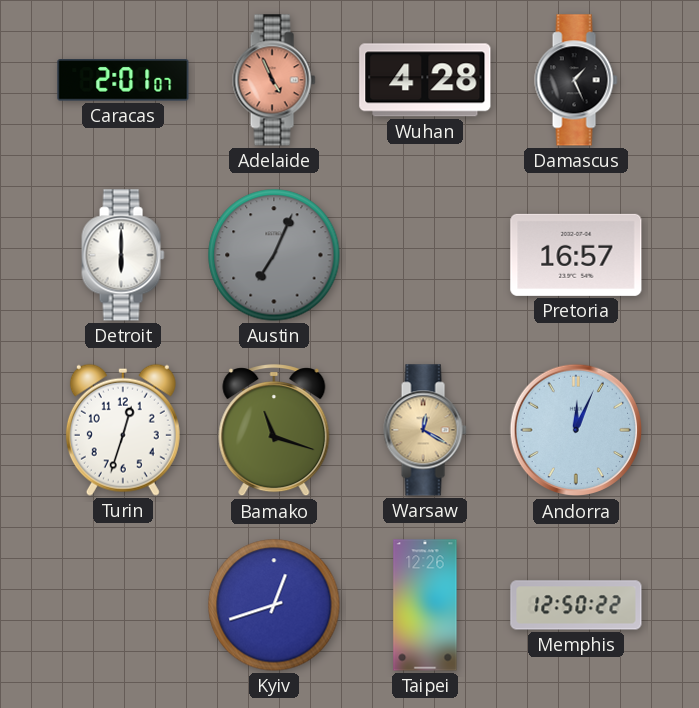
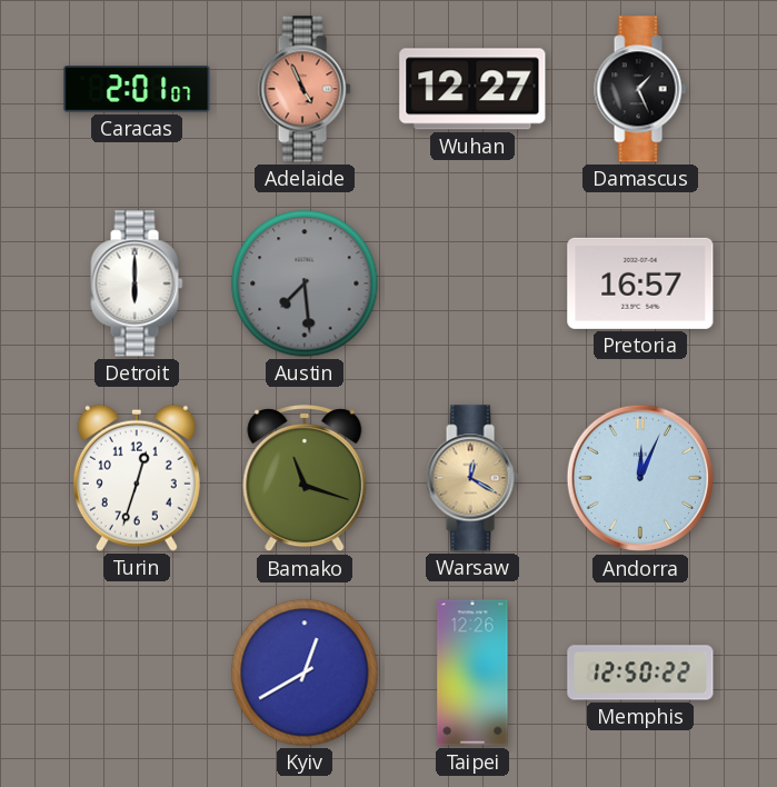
Wuhan: 4:28 -> 12:27
Austin: 7:04 -> 7:29
Kyiv: 12:42 -> 12:40
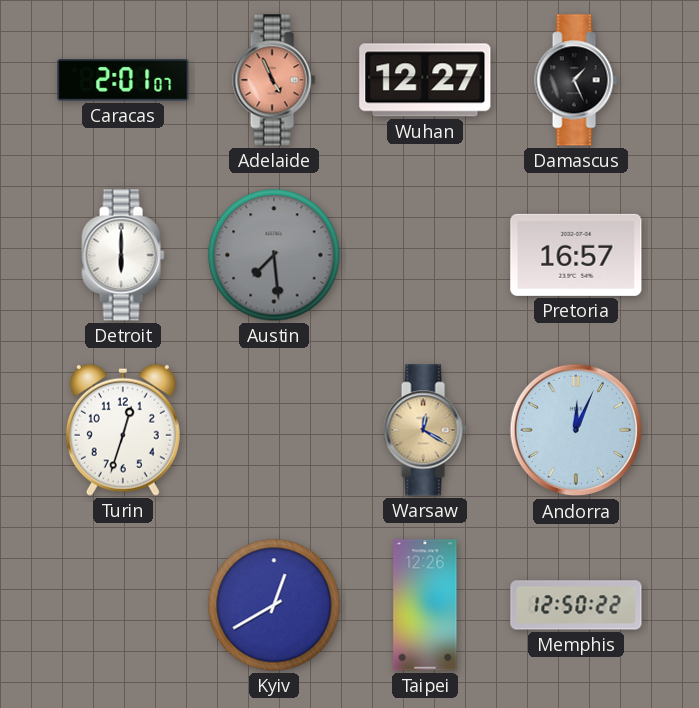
Bamako: 11:18 -> none
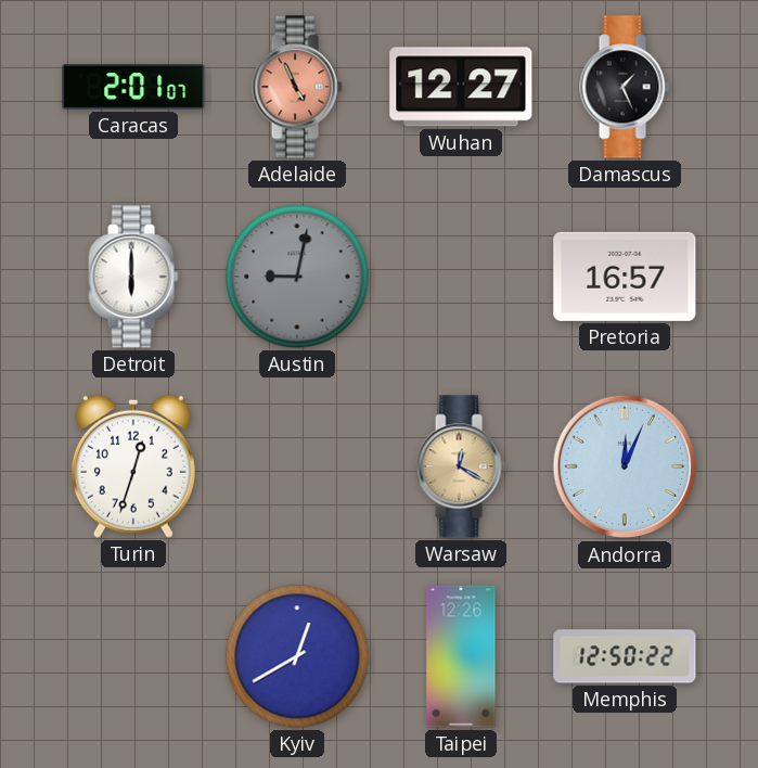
Austin: 7:29 -> 9:02
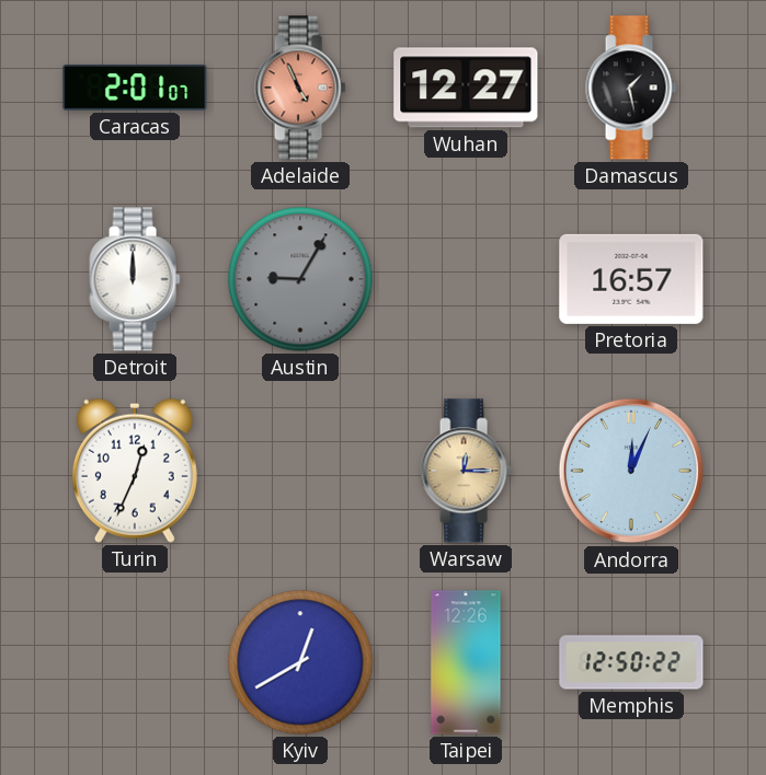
Damascus: 1:26 -> 1:28
Detroit: 6:00 -> 12:00
Austin: 9:02 -> 9:05
Turin: 12:33 -> 12:34
Warsaw: 12:20 -> 12:15
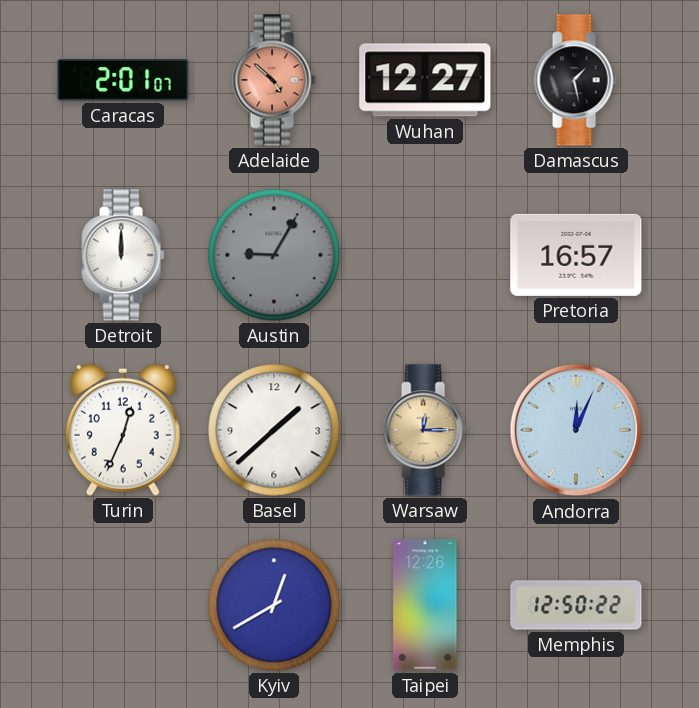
Adelaide: 4:56 -> 4:52
Basel: none -> 1:38
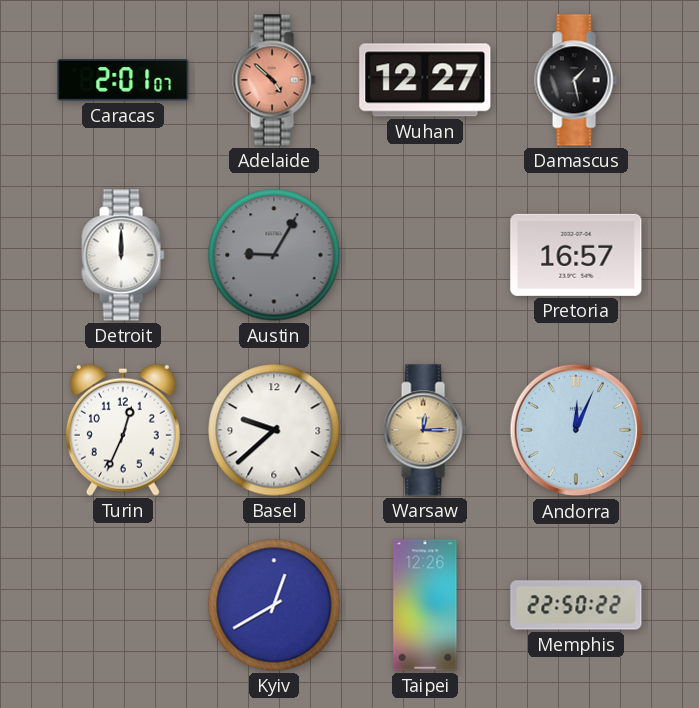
Basel: 1:38 -> 9:38
Memphis: 12:50 -> 22:50
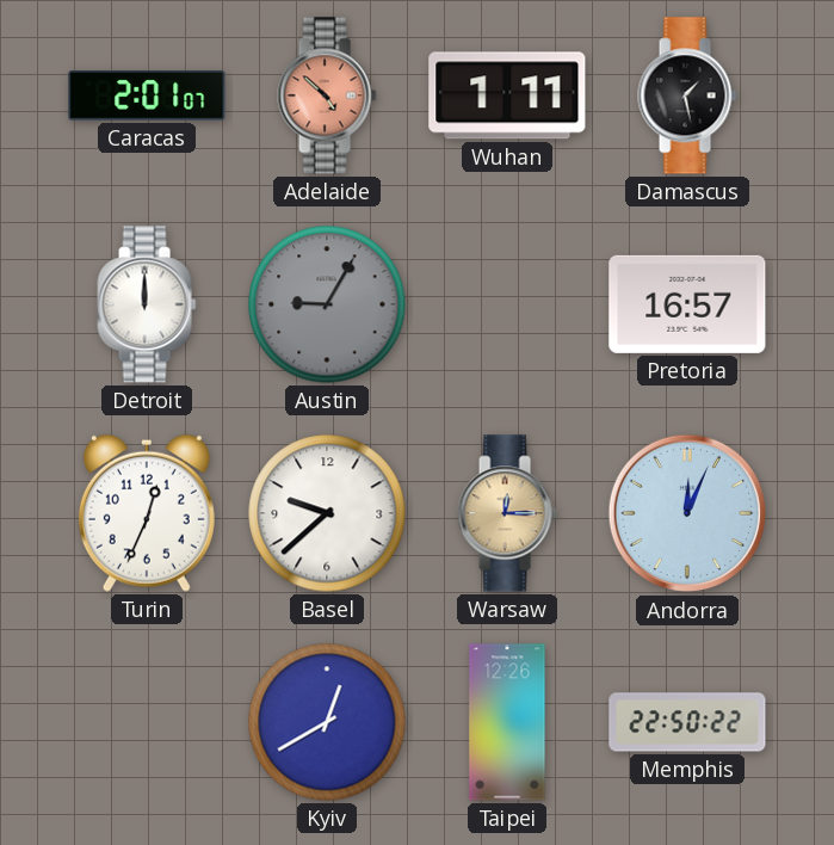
Wuhan: 12:27 -> 1:11
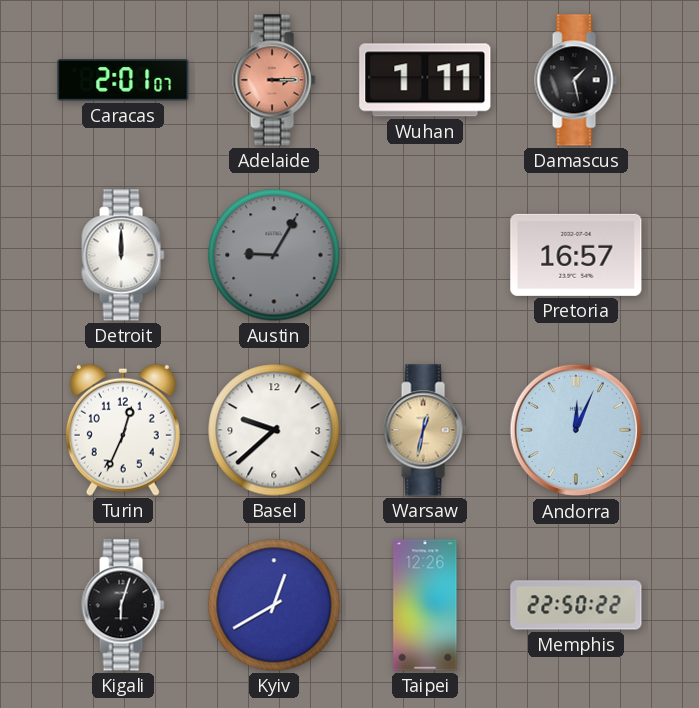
Adelaide: 4:52 -> 3:15
Warsaw: 12:15 -> 12:32
Kigali: none -> 6:03
